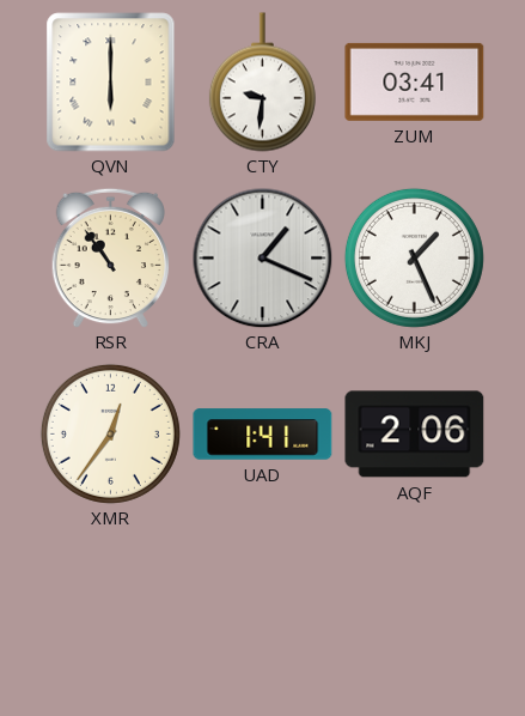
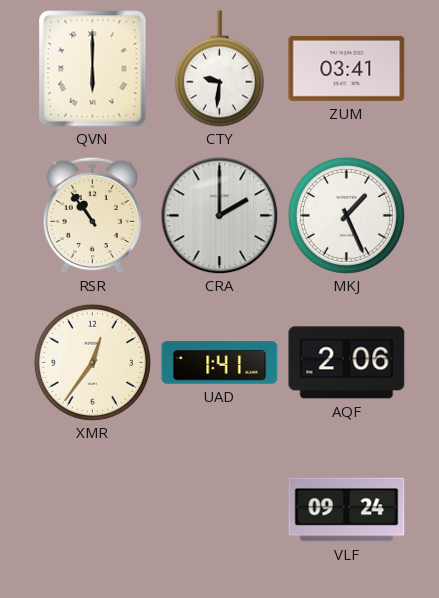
CRA: 1:19 -> 2:00
VLF: none -> 09:24
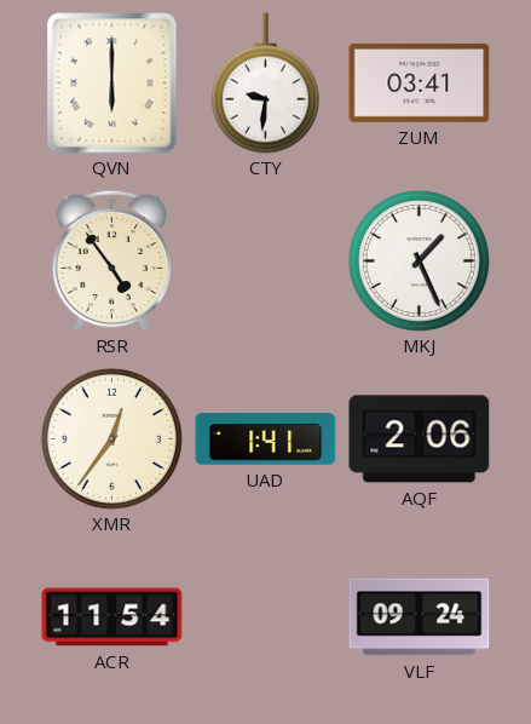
RSR: 10:54 -> 4:54
CRA: 2:00 -> none
ACR: none -> 11:54
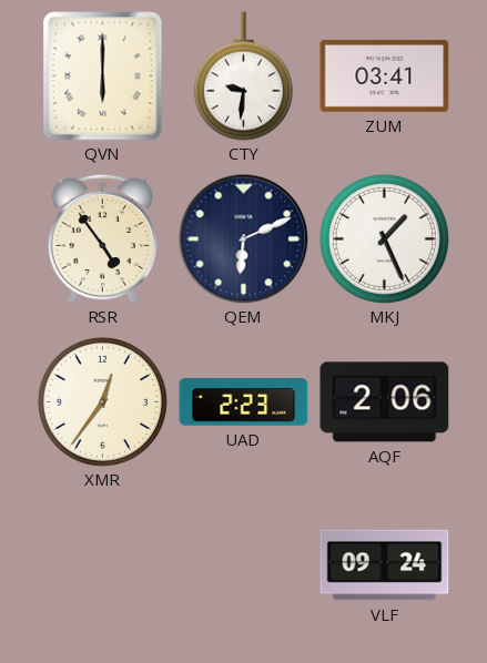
QEM: none -> 6:11
UAD: 1:41 -> 2:23
ACR: 11:54 -> none
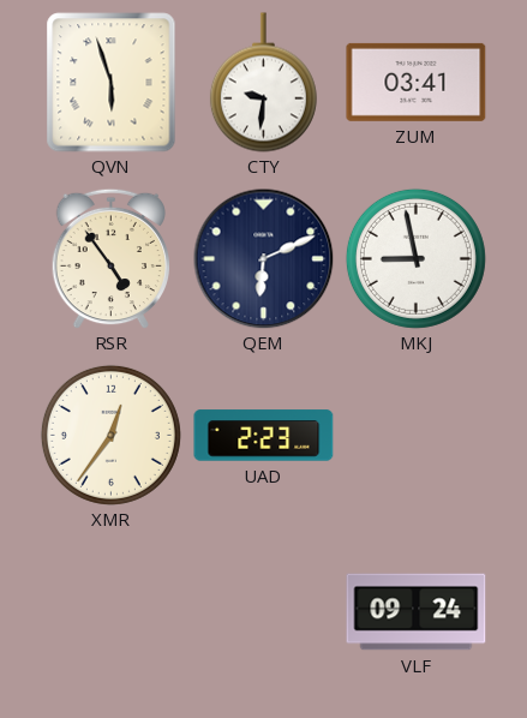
QVN: 6:00 -> 5:57
MKJ: 1:26 -> 8:58
AQF: 2:06 -> none
